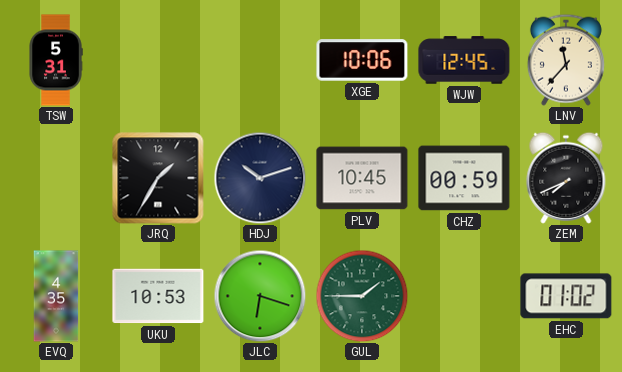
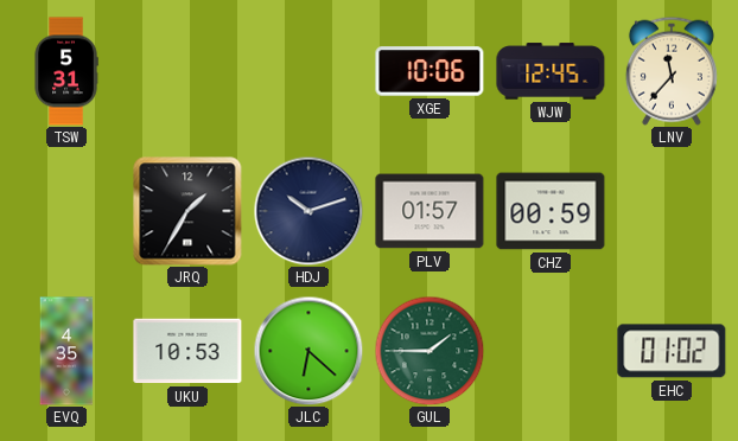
PLV: 10:45 -> 01:57
ZEM: 7:41 -> none
JLC: 6:18 -> 6:22
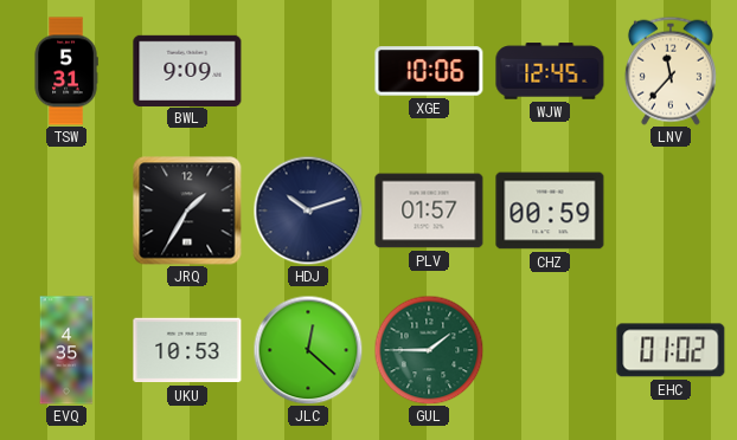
BWL: none -> 9:09
JLC: 6:22 -> 12:22
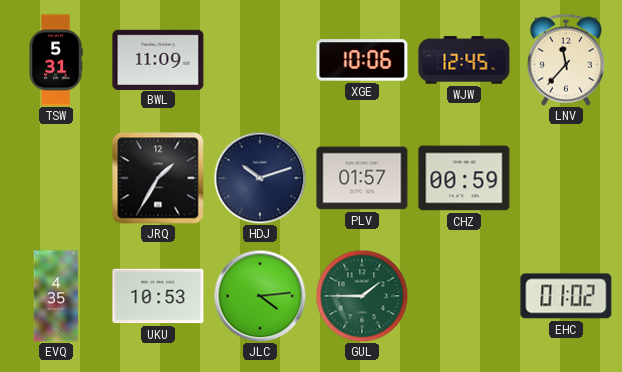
BWL: 9:09 -> 11:09
JLC: 12:22 -> 4:14
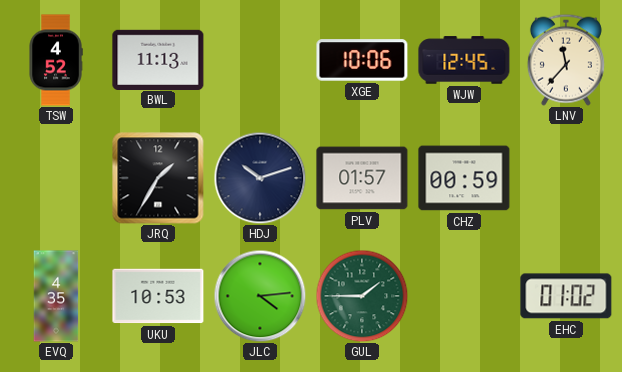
TSW: 5:31 -> 4:52
BWL: 11:09 -> 11:13
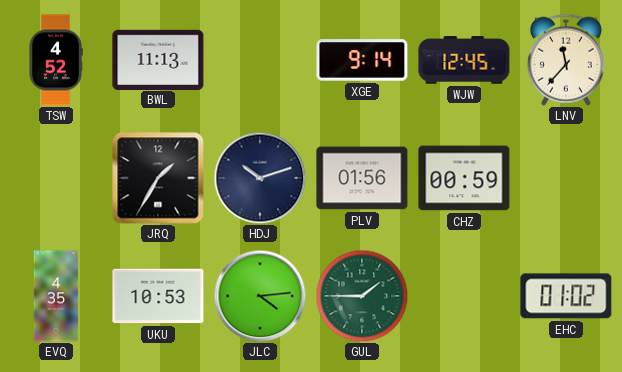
XGE: 10:06 -> 9:14
PLV: 01:57 -> 01:56
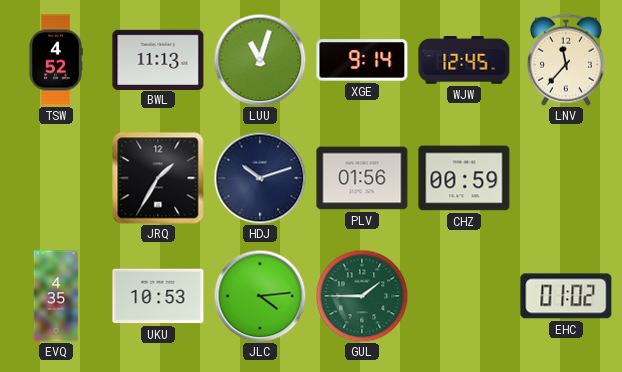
LUU: none -> 11:03
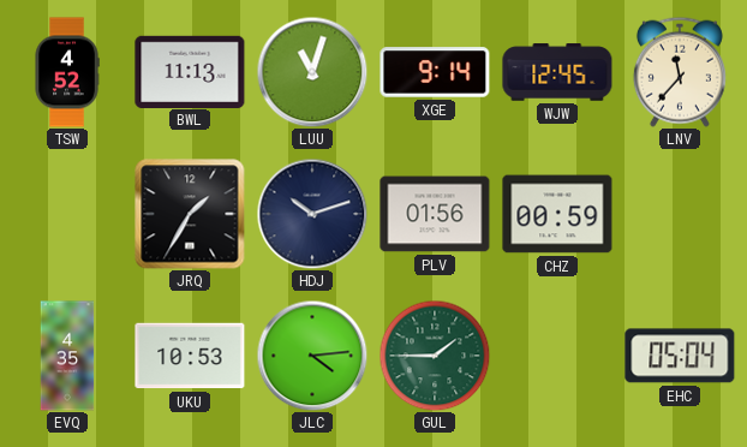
EHC: 01:02 -> 05:04
